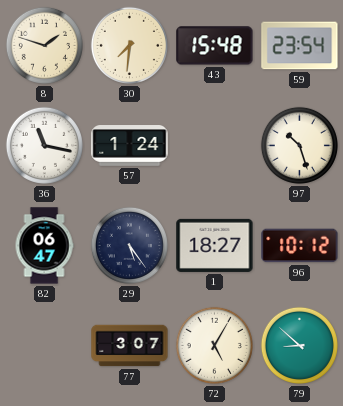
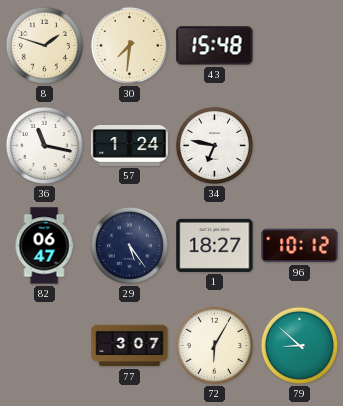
59: 23:54 -> none
34: none -> 6:47
97: 10:27 -> none
72: 5:05 -> 6:05
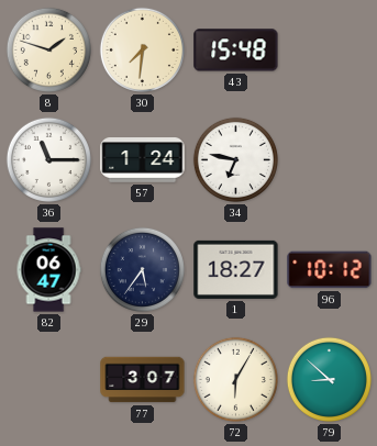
36: 11:17 -> 11:15
29: 5:24 -> 5:36
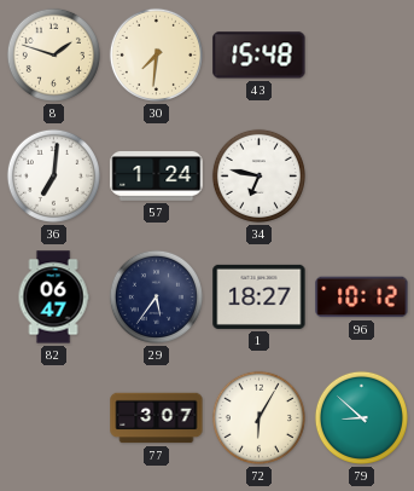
36: 11:15 -> 7:01
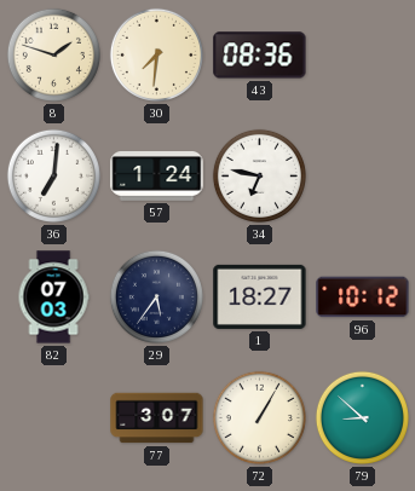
43: 15:48 -> 08:36
82: 06:47 -> 07:03
72: 6:05 -> 1:05
